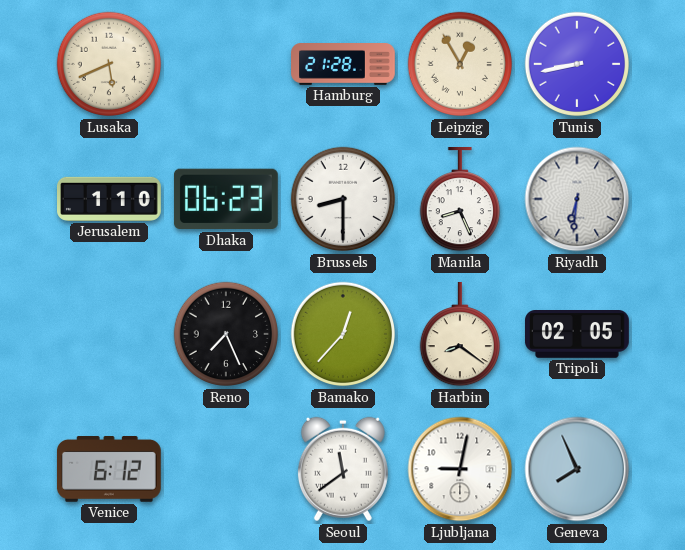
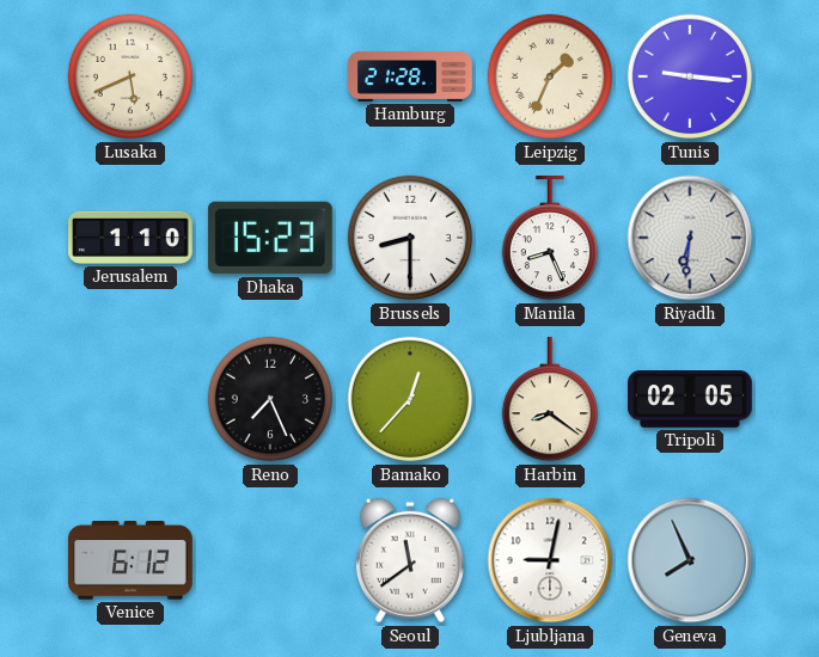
Leipzig: 12:55 -> 1:34
Tunis: 8:43 -> 9:16
Dhaka: 06:23 -> 15:23
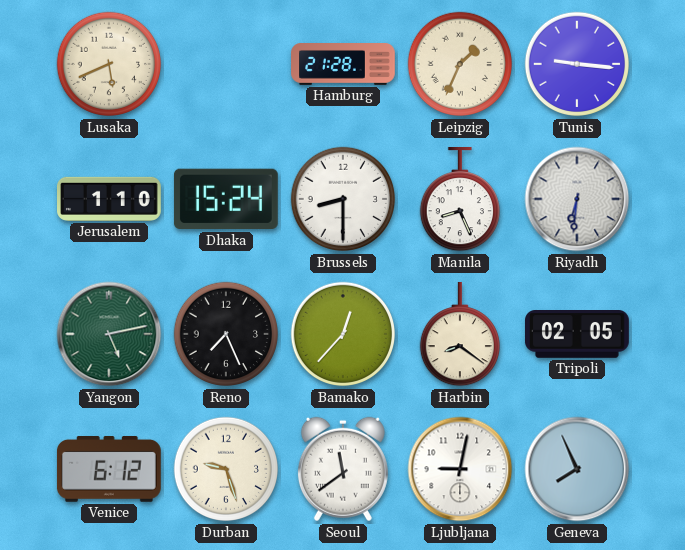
Dhaka: 15:23 -> 15:24
Yangon: none -> 5:13
Durban: none -> 9:27
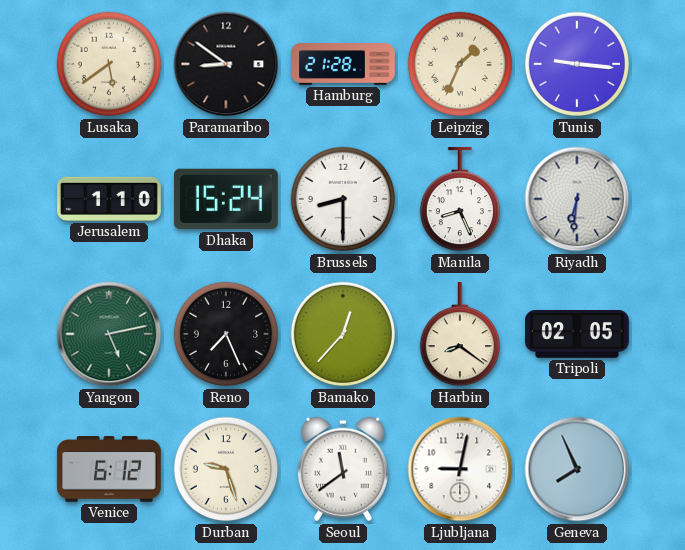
Lusaka: 5:41 -> 5:39
Paramaribo: none -> 8:51
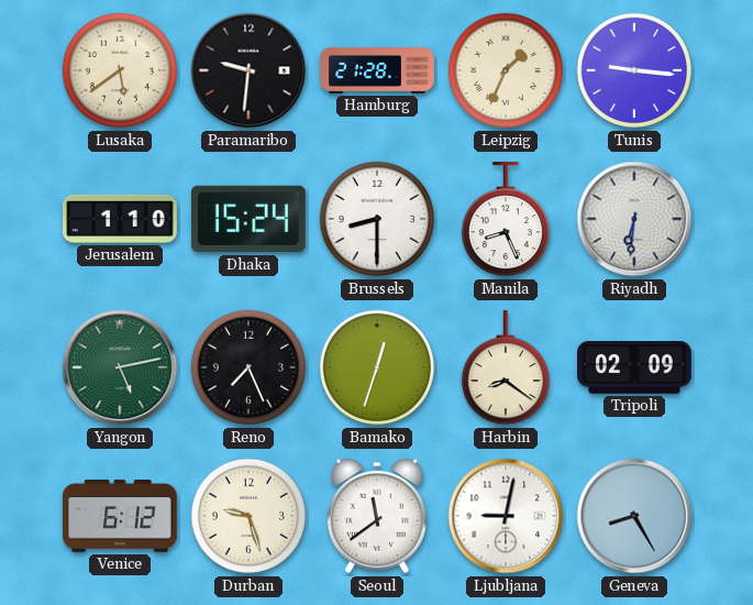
Paramaribo: 8:51 -> 9:31
Bamako: 12:37 -> 12:33
Tripoli: 02:05 -> 02:09
Geneva: 7:56 -> 8:25
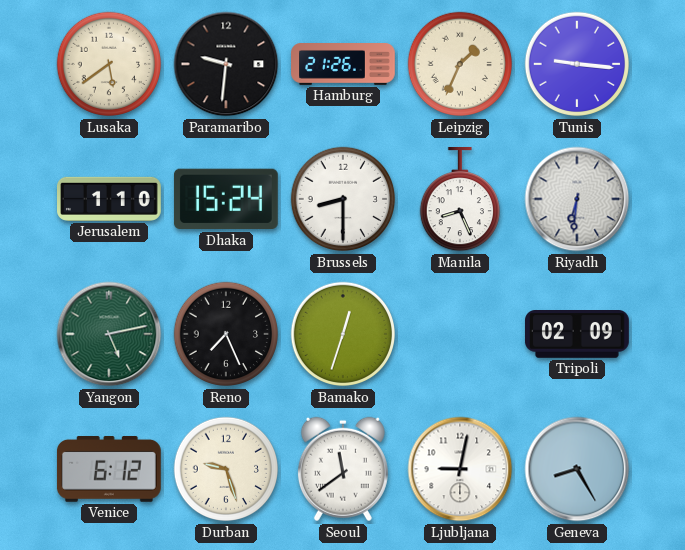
Hamburg: 21:28 -> 21:26
Harbin: 8:21 -> none
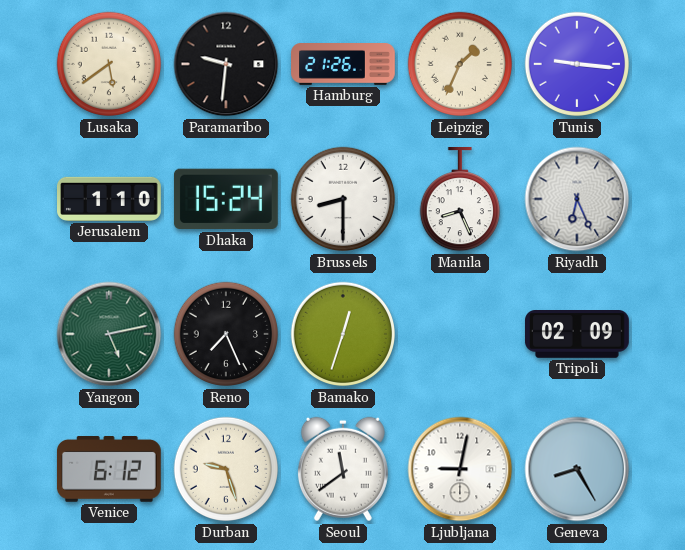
Riyadh: 6:31 -> 6:26
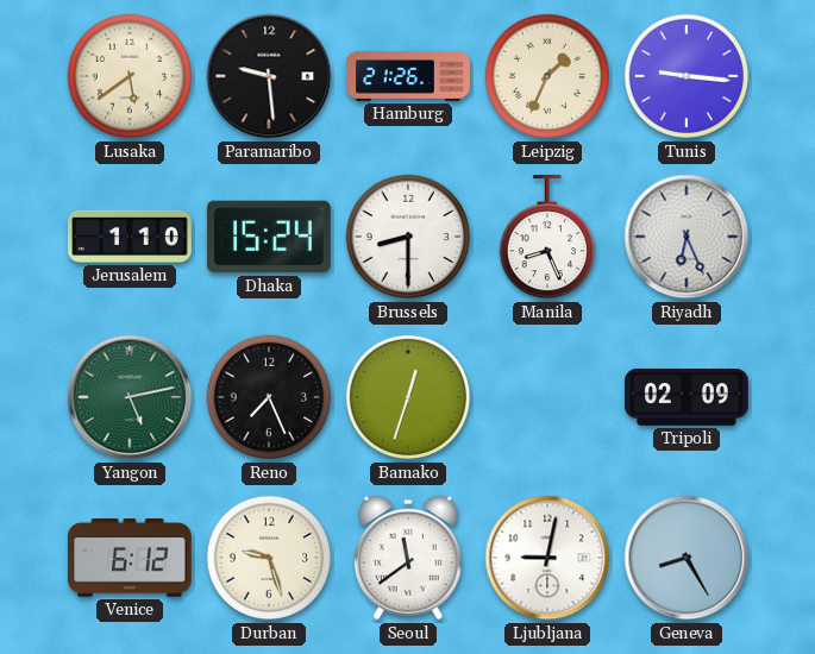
Paramaribo: 9:31 -> 9:29
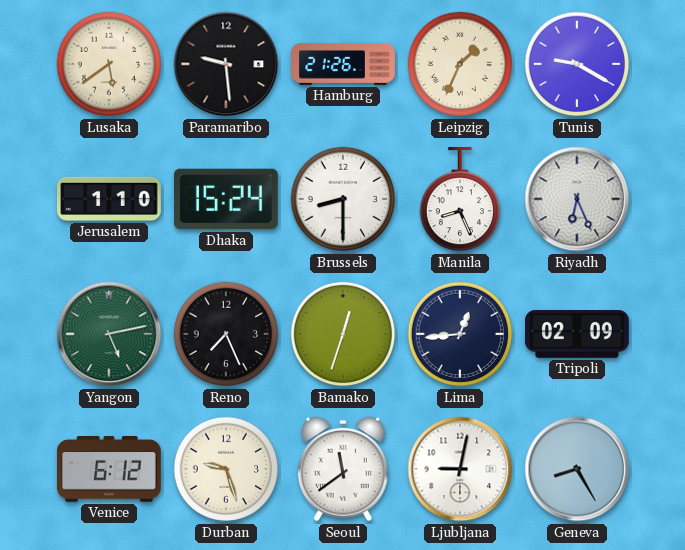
Tunis: 9:16 -> 9:20
Lima: none -> 12:44
